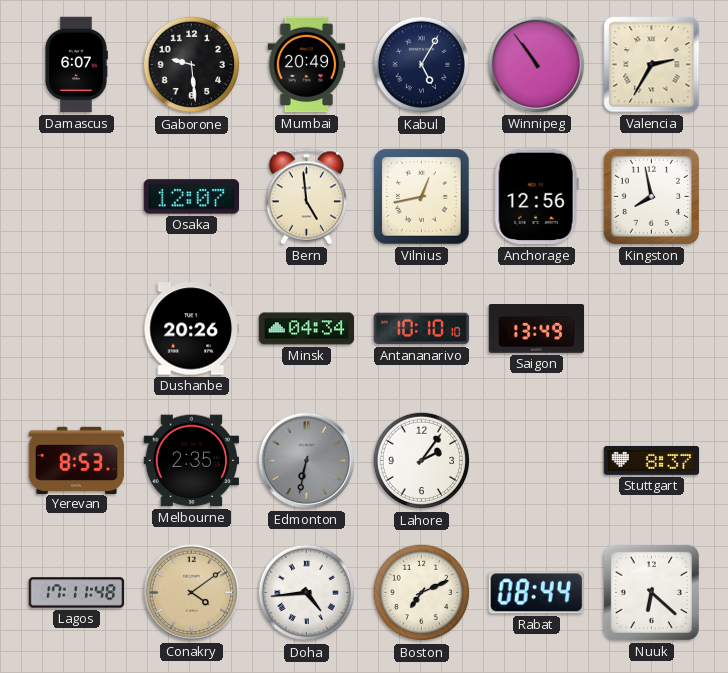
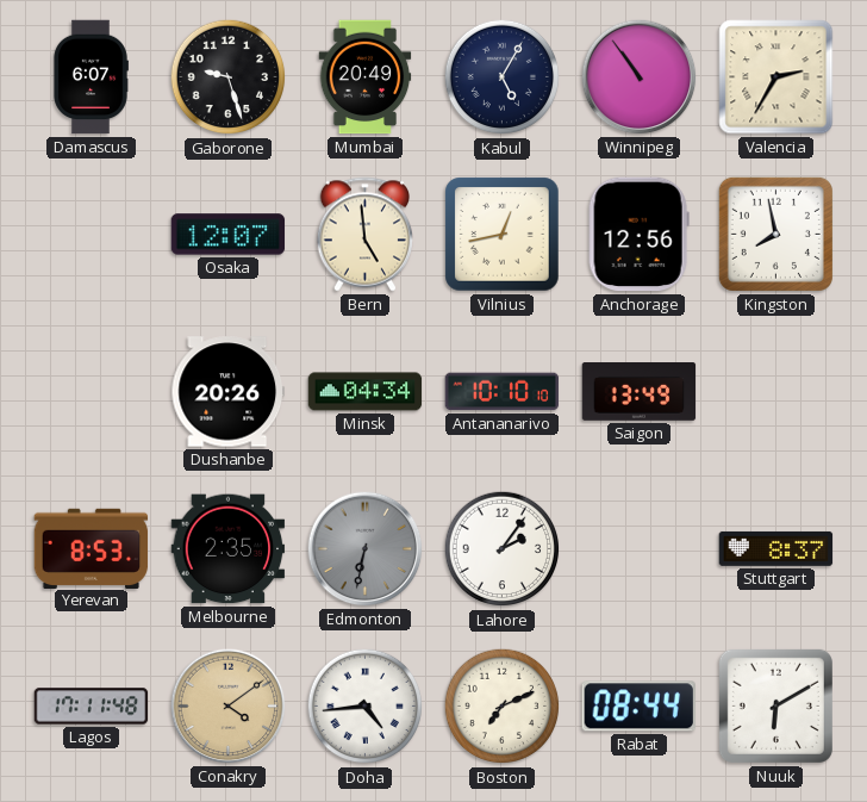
Gaborone: 9:29 -> 9:27
Nuuk: 6:22 -> 6:10
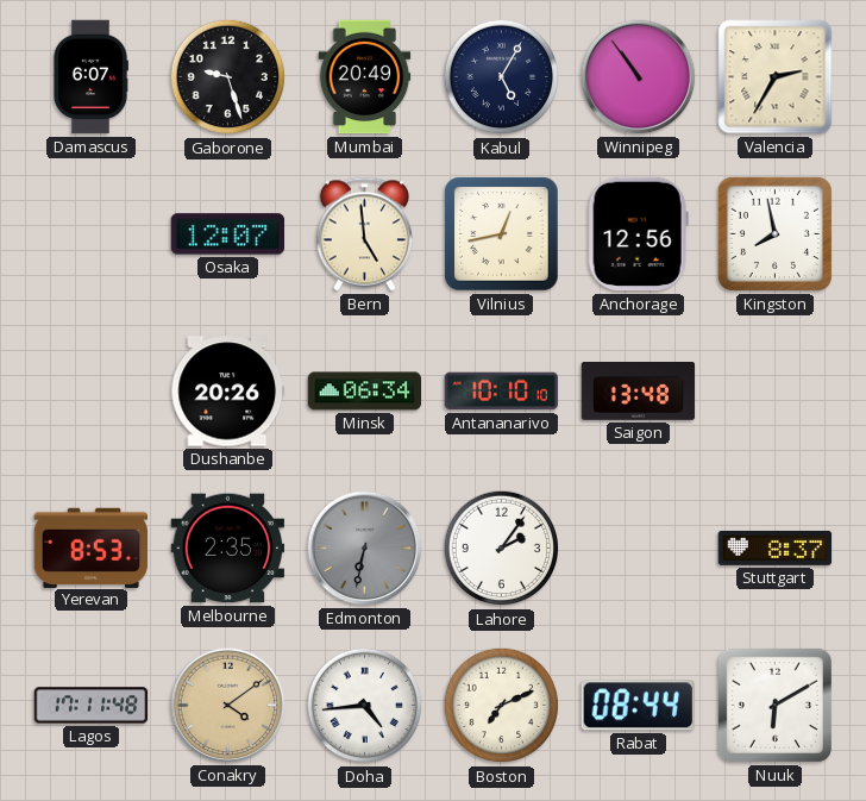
Minsk: 04:34 -> 06:34
Saigon: 13:49 -> 13:48
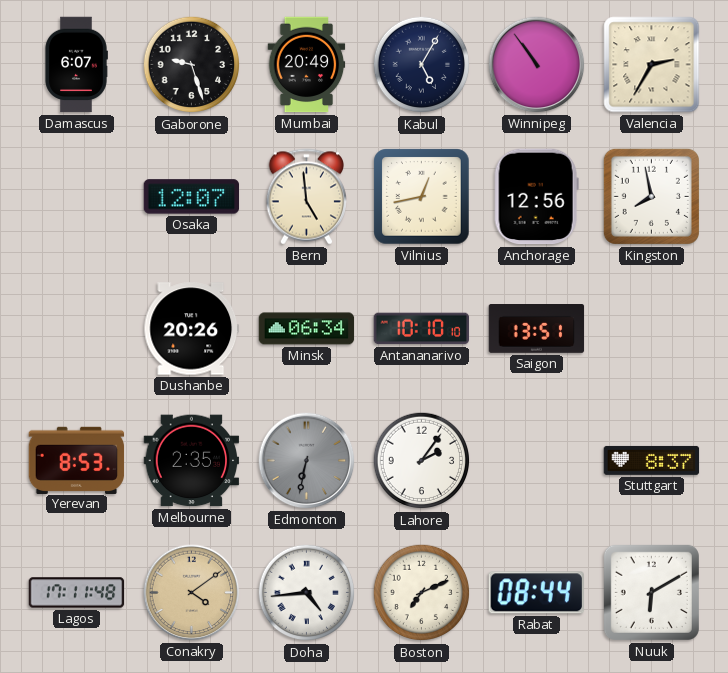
Saigon: 13:48 -> 13:51
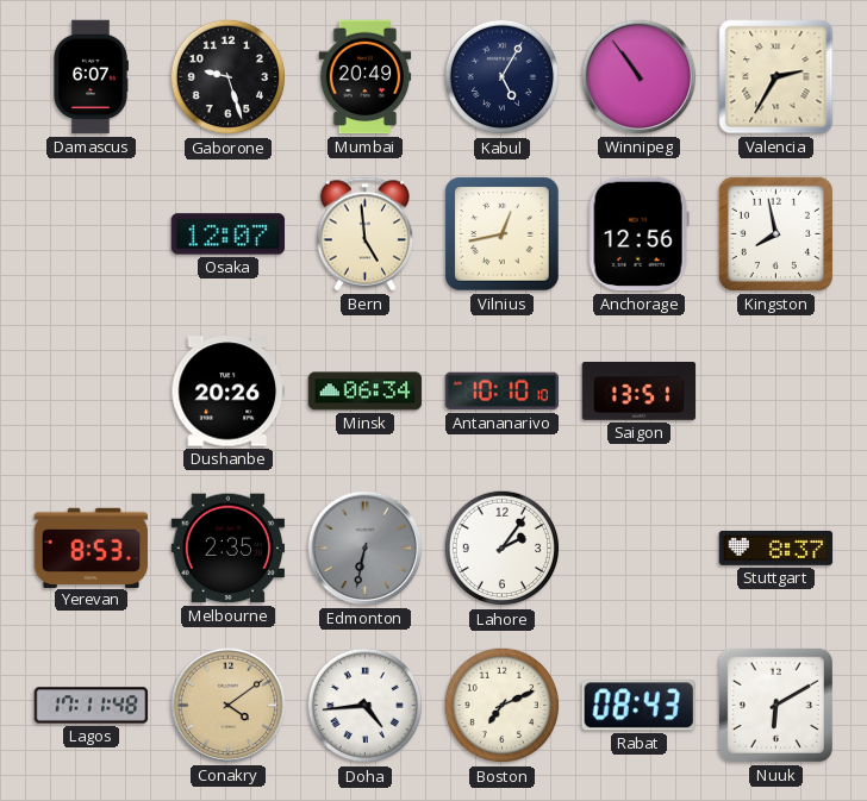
Rabat: 08:44 -> 08:43
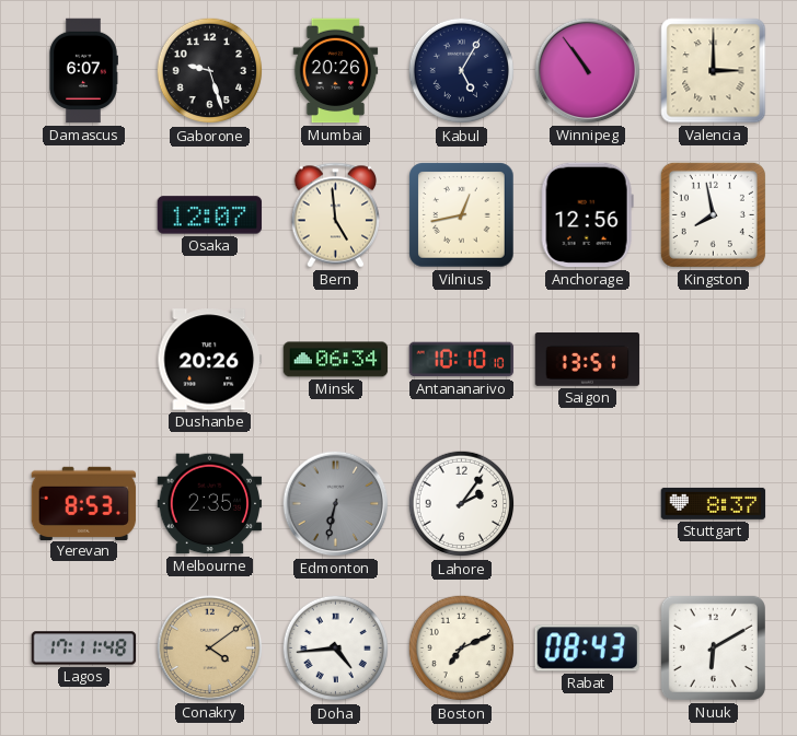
Mumbai: 20:49 -> 20:26
Valencia: 2:35 -> 3:00
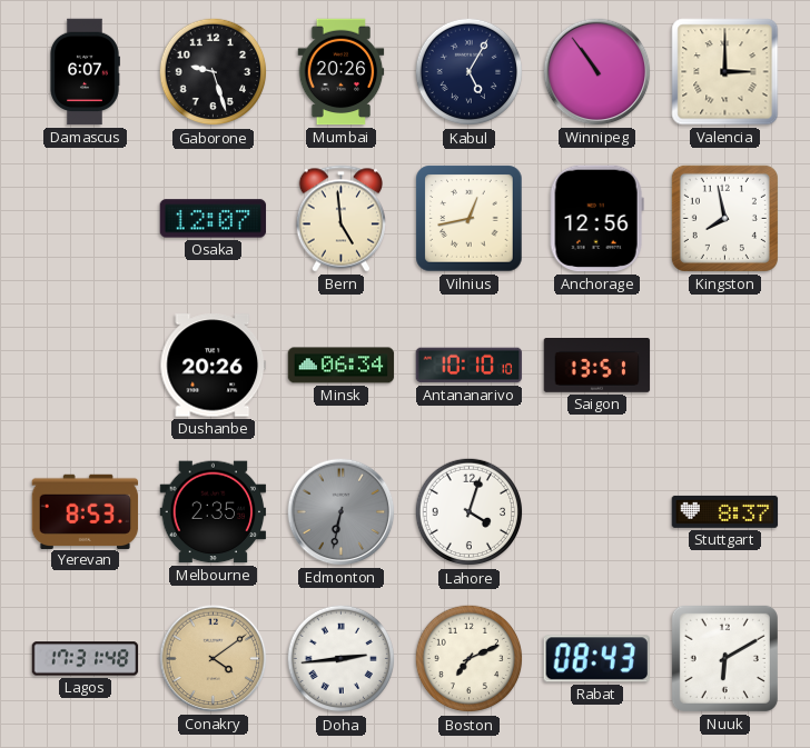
Lahore: 2:06 -> 4:03
Lagos: 17:11 -> 17:31
Doha: 4:44 -> 2:44
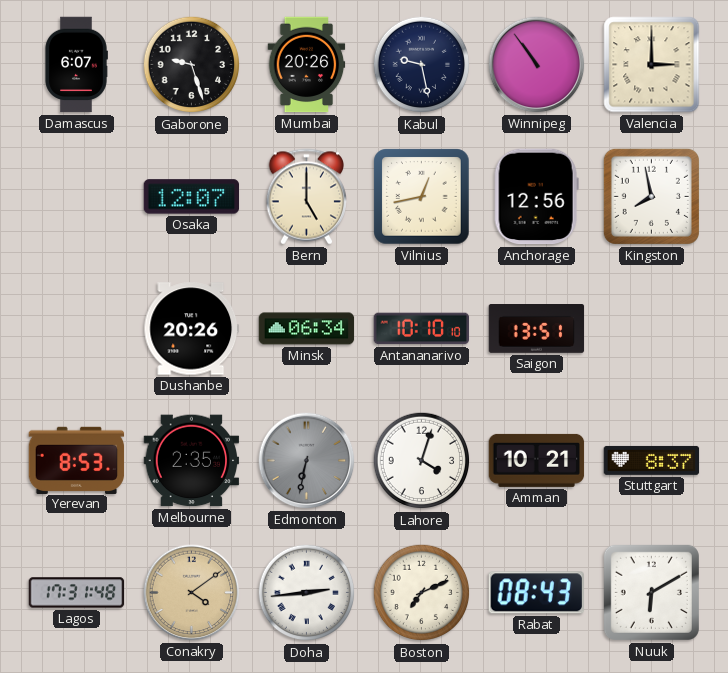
Kabul: 5:05 -> 9:28
Bern: 4:59 -> 5:00
Amman: none -> 10:21
